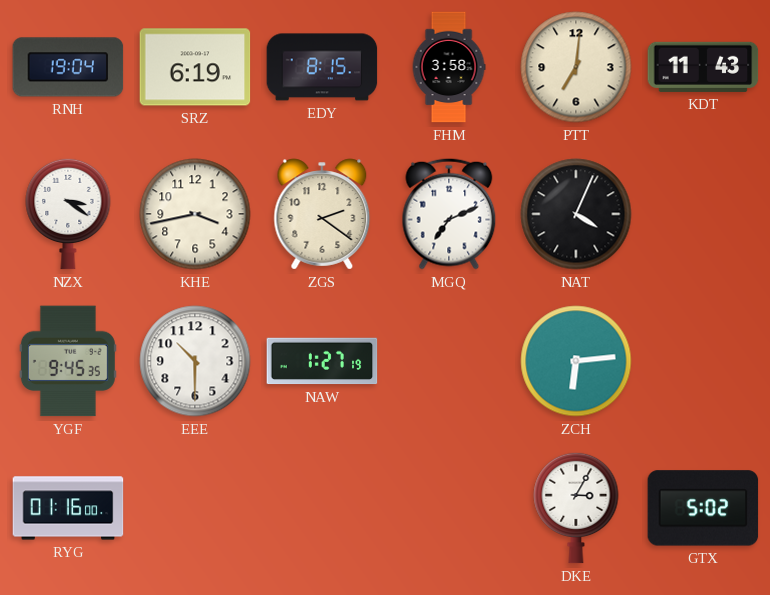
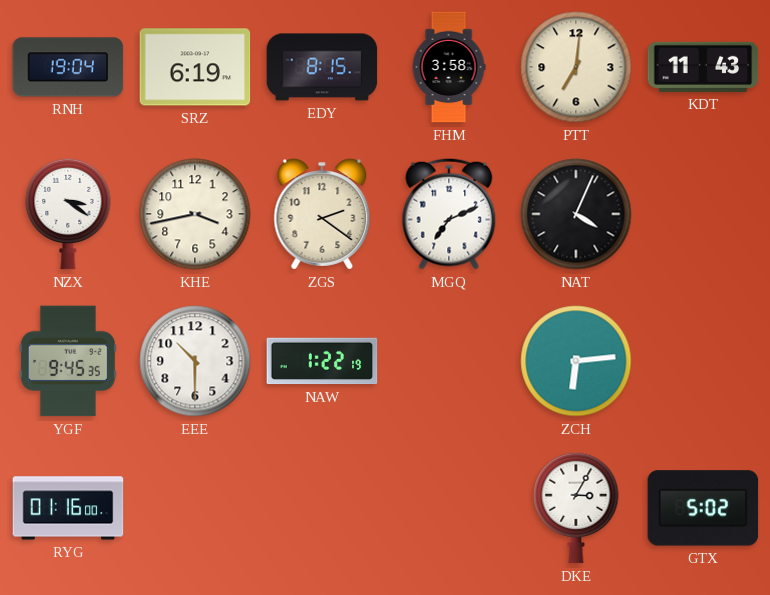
NAW: 1:27 -> 1:22
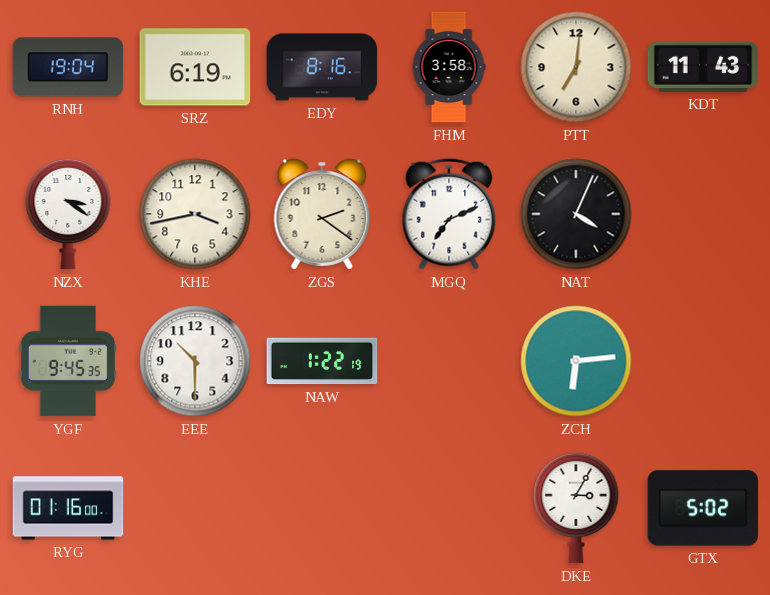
EDY: 8:15 -> 8:16
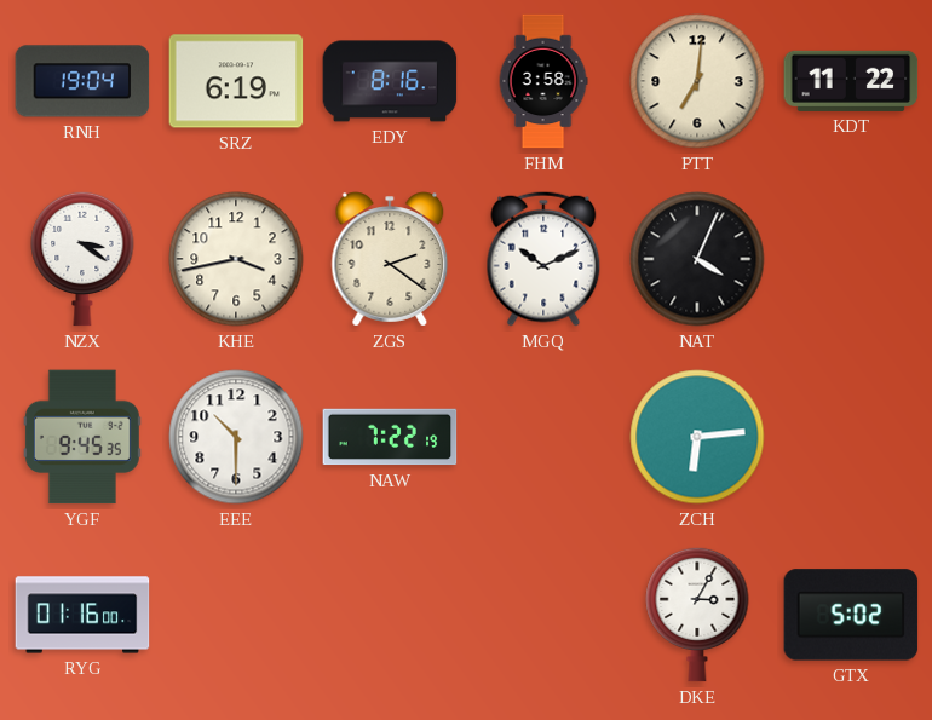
KDT: 11:43 -> 11:22
MGQ: 7:11 -> 10:11
NAW: 1:22 -> 7:22
